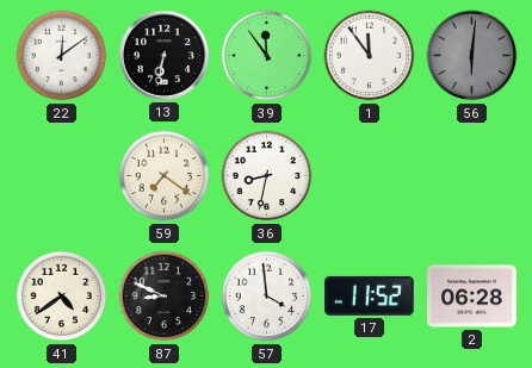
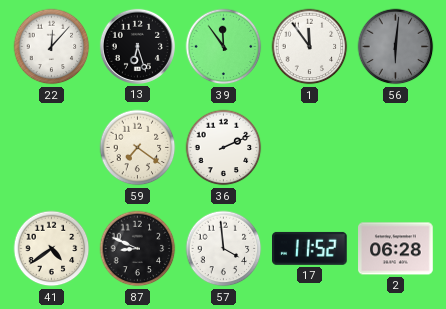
22: 12:09 -> 12:07
13: 6:32 -> 6:27
36: 8:32 -> 2:11
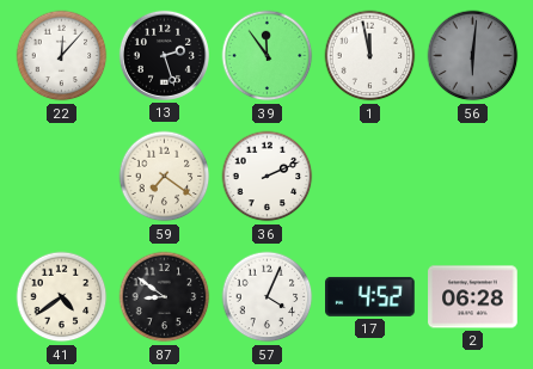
13: 6:27 -> 2:27
1: 11:54 -> 11:58
87: 8:49 -> 8:51
57: 3:59 -> 4:04
17: 11:52 -> 4:52
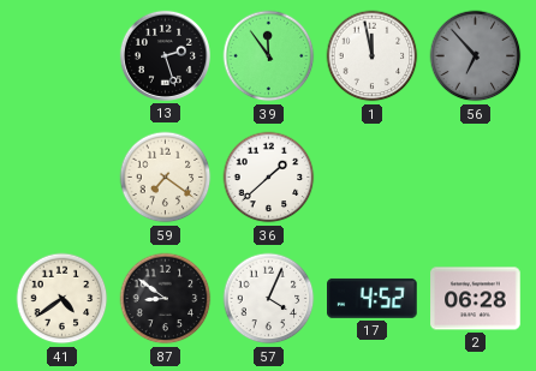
22: 12:07 -> none
56: 6:01 -> 6:53
36: 2:11 -> 1:38
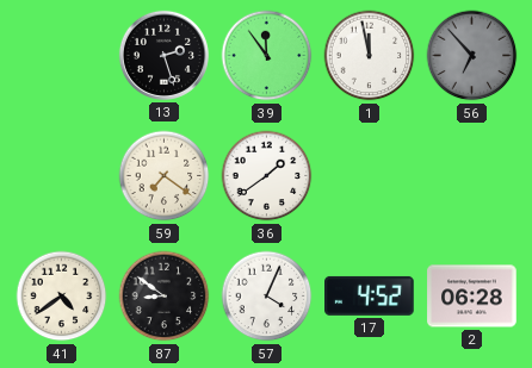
36: 1:38 -> 1:39
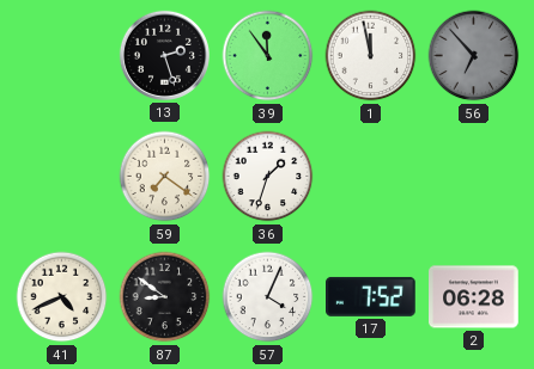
36: 1:39 -> 1:33
41: 4:39 -> 4:41
17: 4:52 -> 7:52
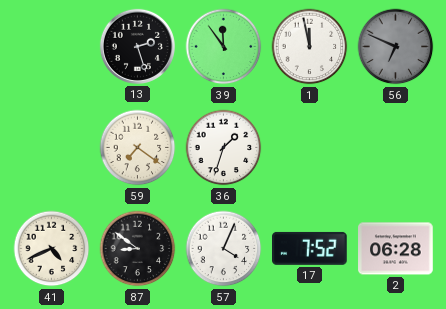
56: 6:53 -> 6:49
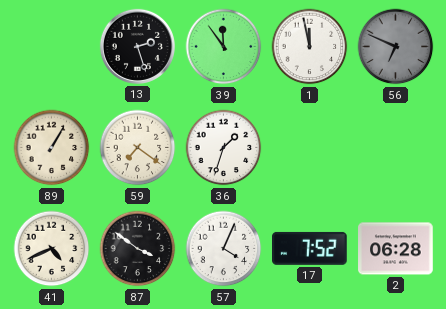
89: none -> 1:05
87: 8:51 -> 3:51
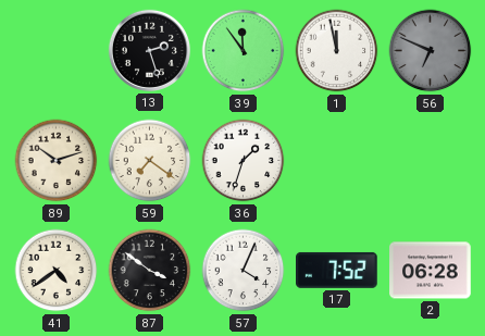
89: 1:05 -> 10:12
41: 4:41 -> 4:39
